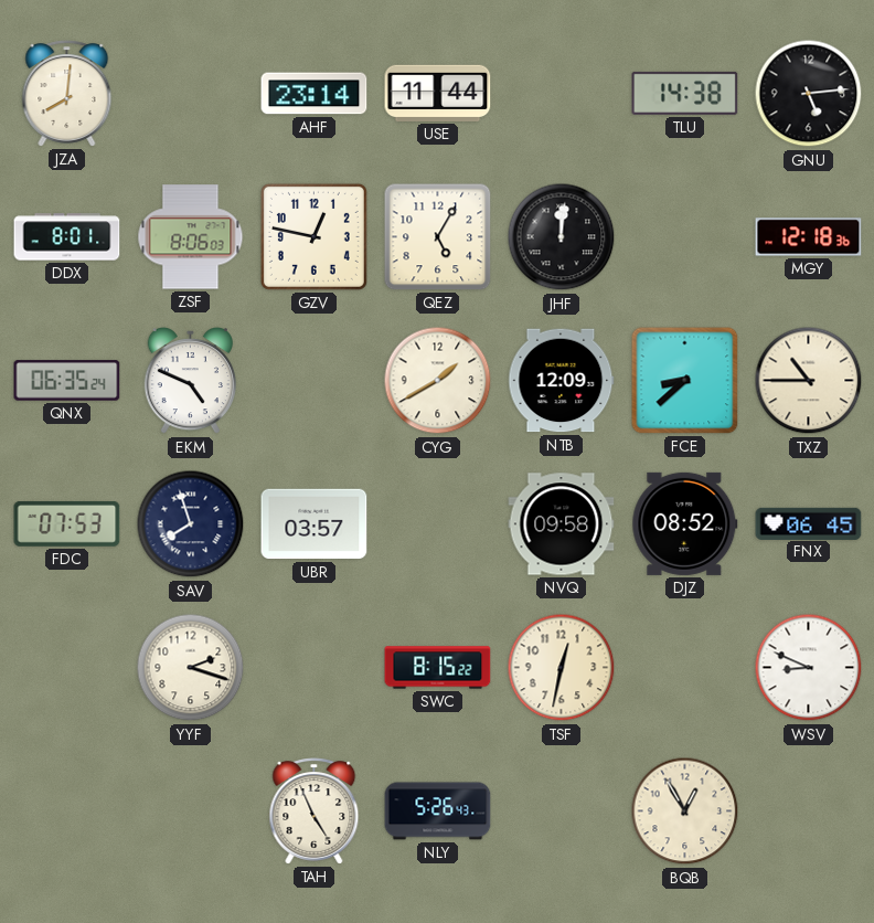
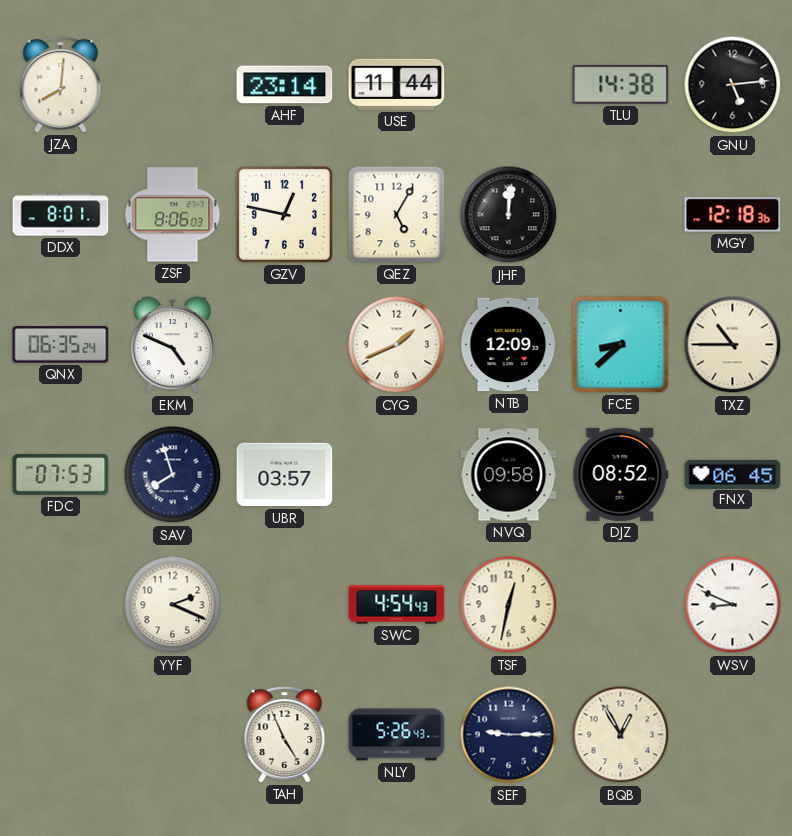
CYG: 1:40 -> 1:41
YYF: 2:18 -> 2:19
SWC: 8:15 -> 4:54
SEF: none -> 9:15
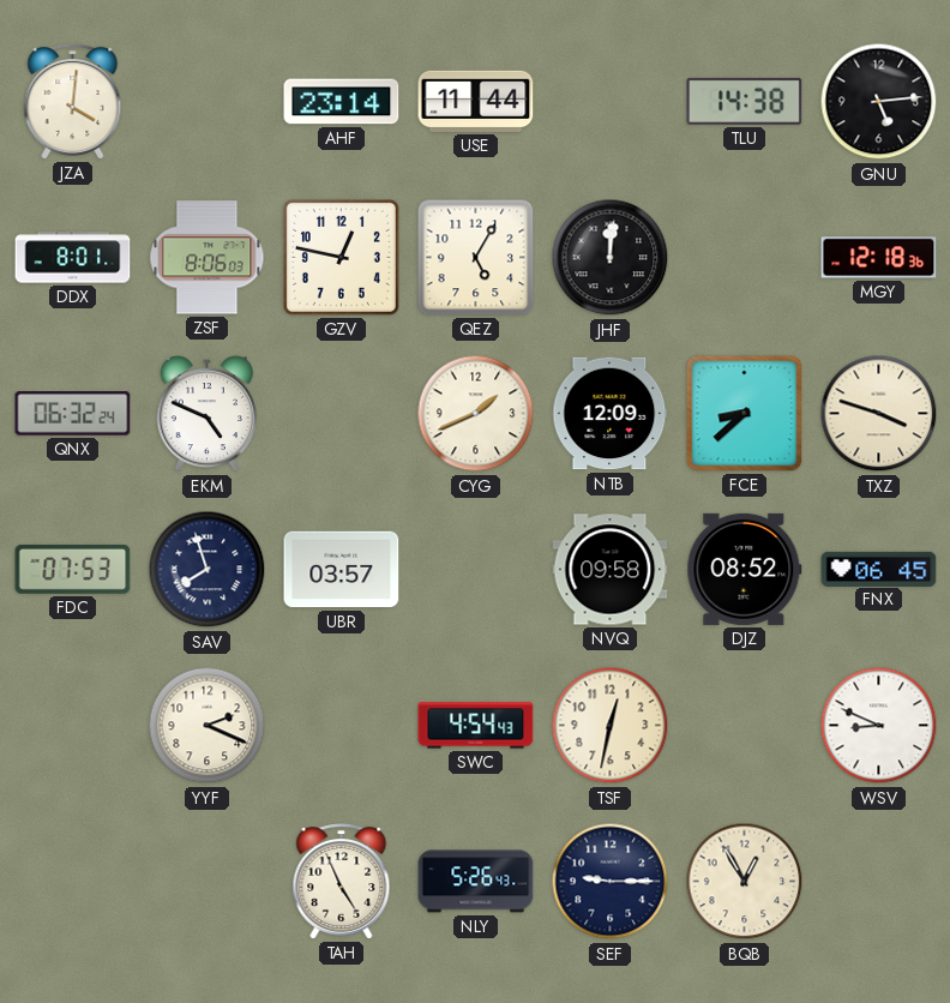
JZA: 8:01 -> 4:01
QNX: 06:35 -> 06:32
TXZ: 10:45 -> 3:48
